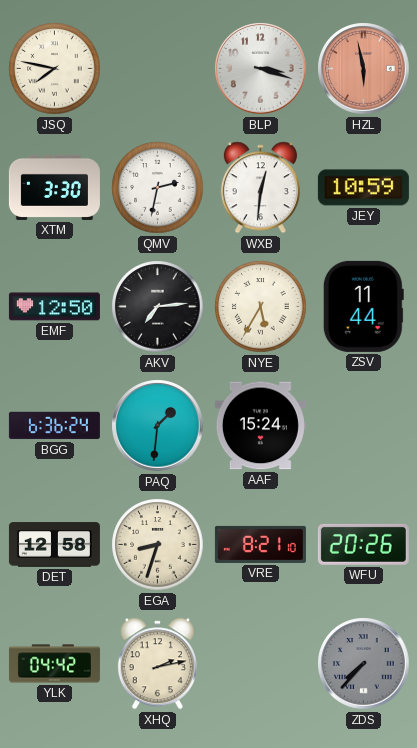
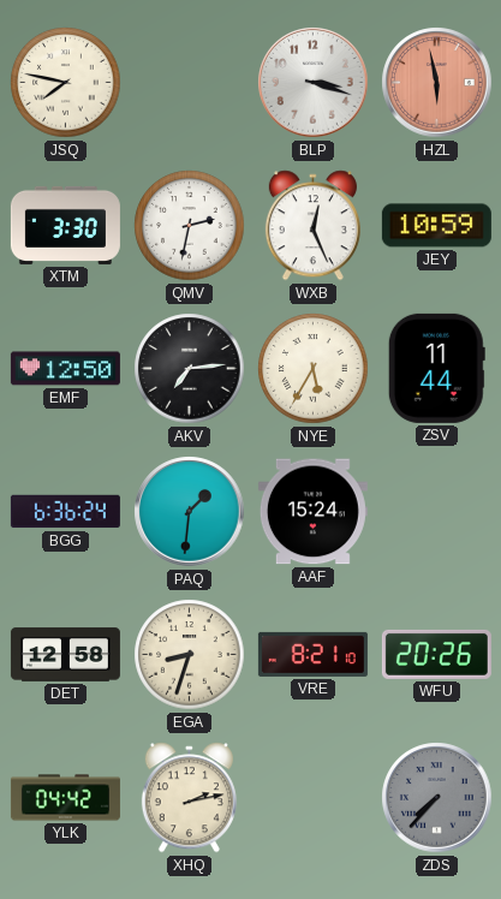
WXB: 12:31 -> 12:26
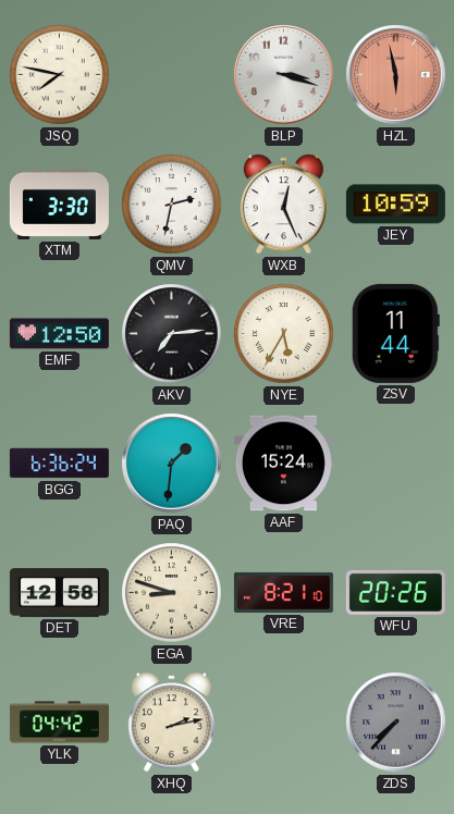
EGA: 8:33 -> 8:48
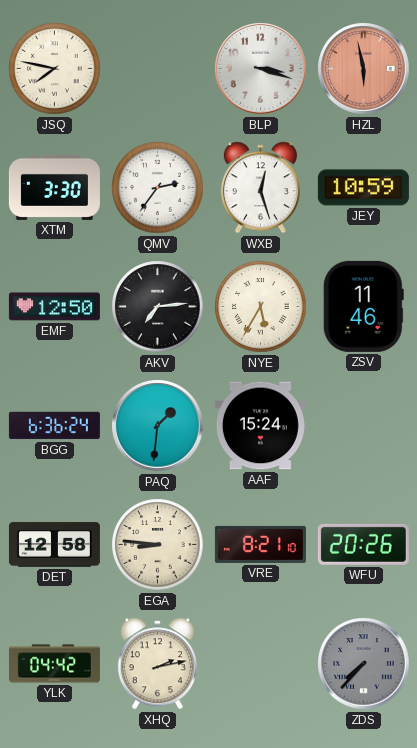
QMV: 2:32 -> 2:36
WXB: 12:26 -> 12:27
ZSV: 11:44 -> 11:46
EGA: 8:48 -> 8:46
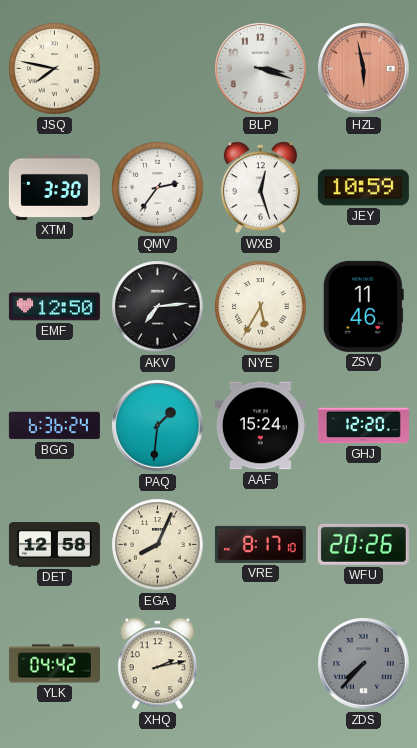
GHJ: none -> 12:20
EGA: 8:46 -> 8:04
VRE: 8:21 -> 8:17
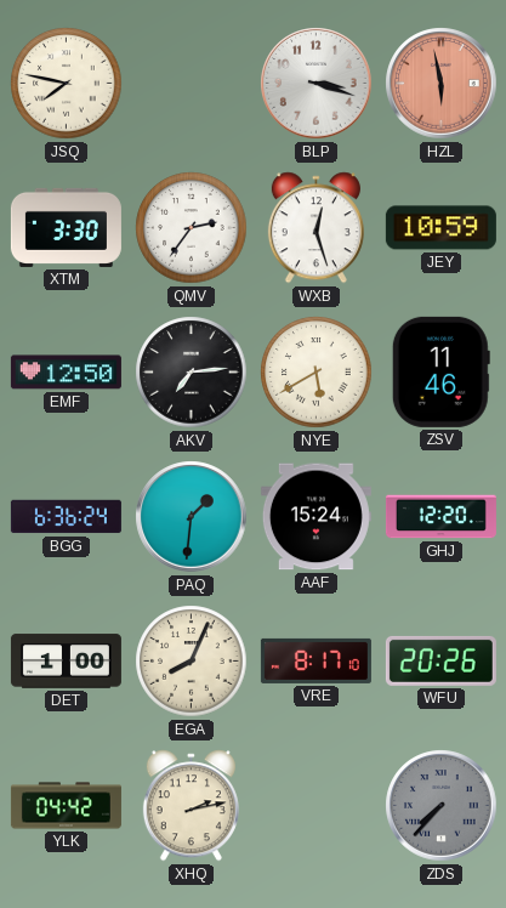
NYE: 5:35 -> 5:40
DET: 12:58 -> 1:00
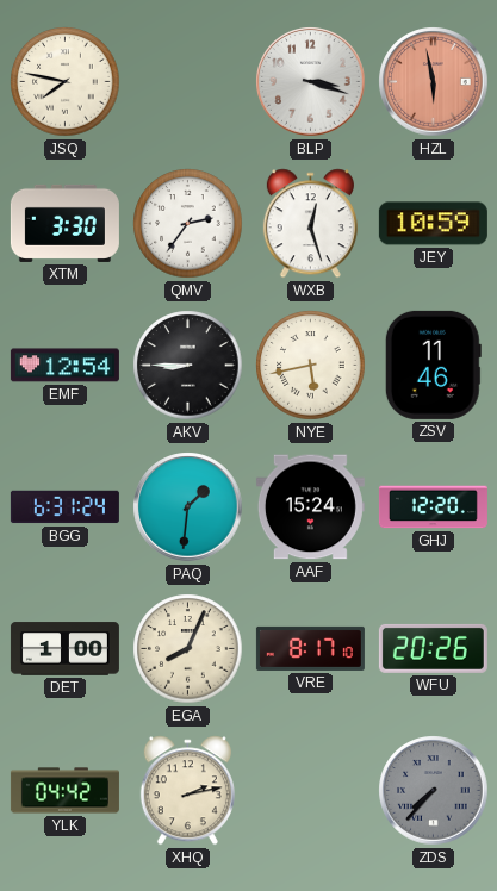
EMF: 12:50 -> 12:54
AKV: 7:14 -> 8:45
NYE: 5:40 -> 5:43
BGG: 6:36 -> 6:31
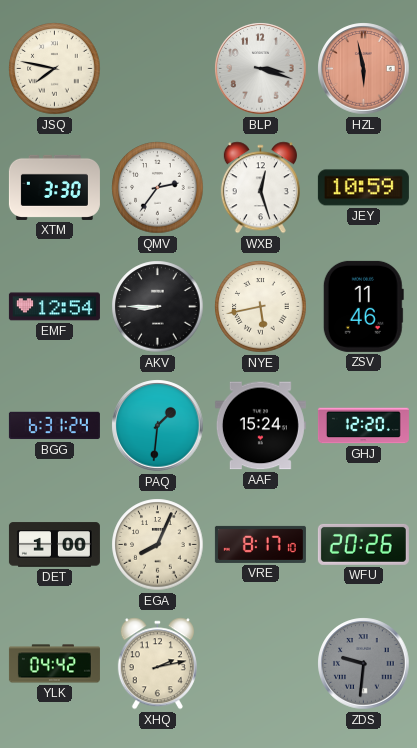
ZDS: 7:37 -> 9:31
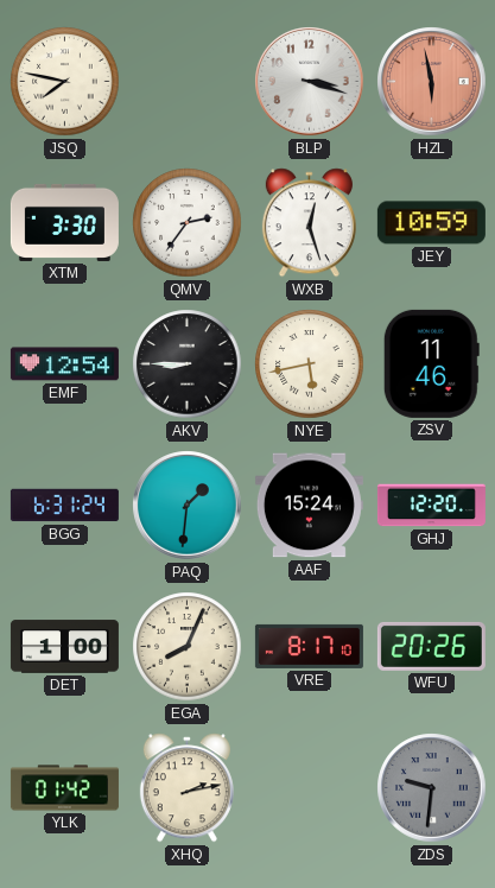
YLK: 04:42 -> 01:42
